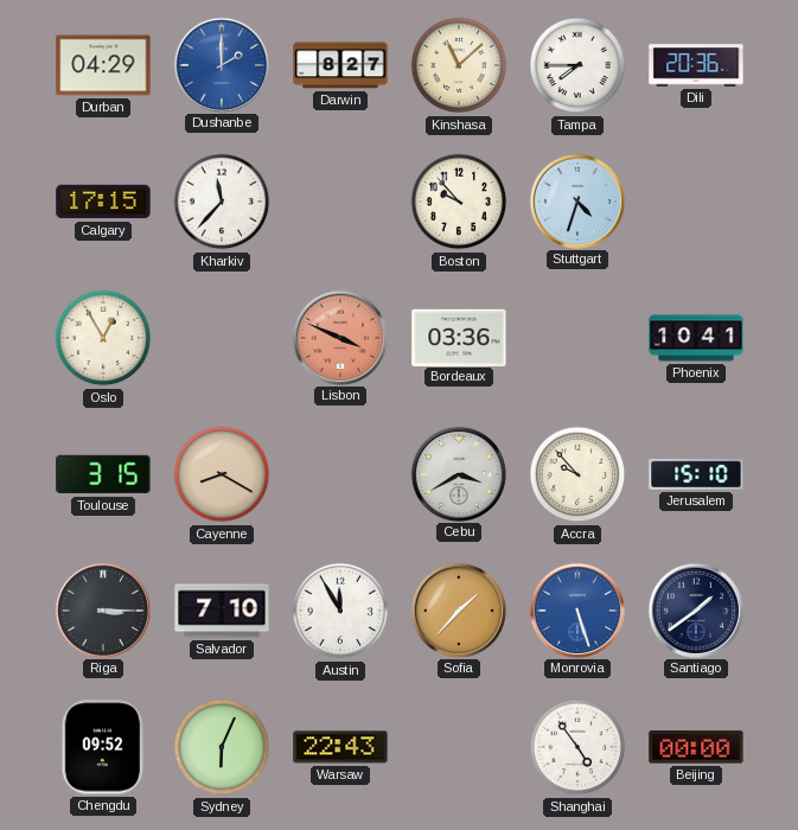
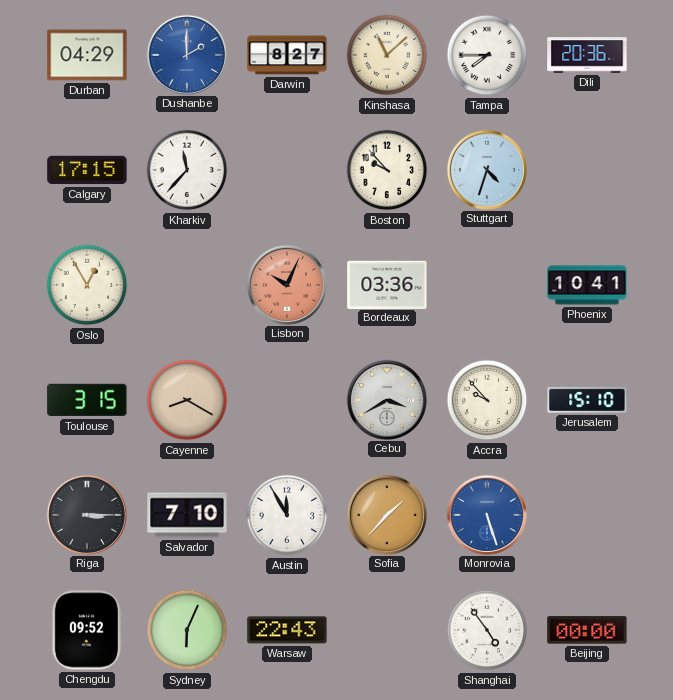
Lisbon: 3:49 -> 10:04
Santiago: 1:39 -> none
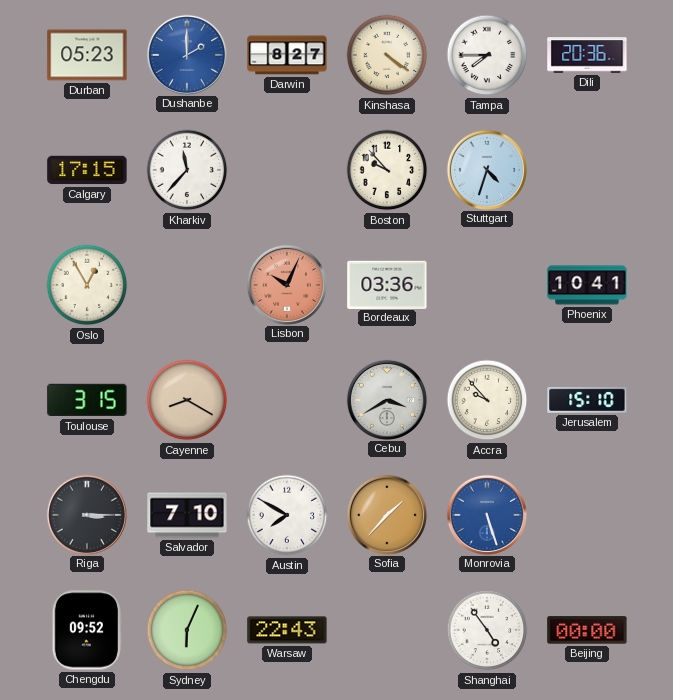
Durban: 04:29 -> 05:23
Kinshasa: 11:08 -> 4:21
Austin: 11:55 -> 7:50
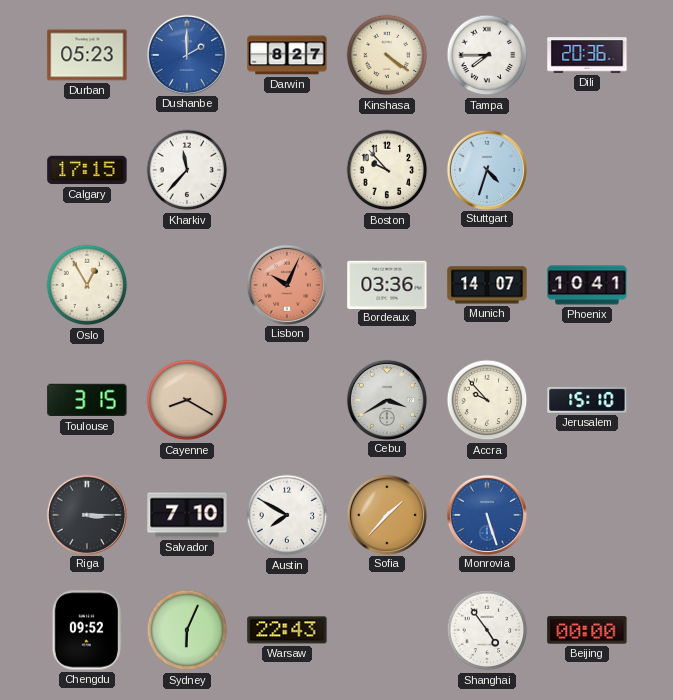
Munich: none -> 14:07
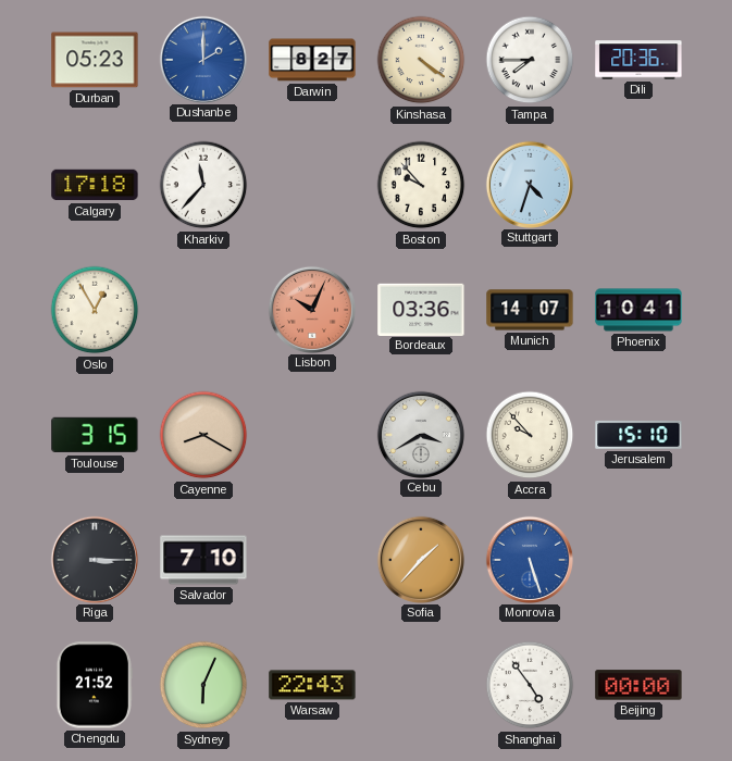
Calgary: 17:15 -> 17:18
Austin: 7:50 -> none
Chengdu: 09:52 -> 21:52
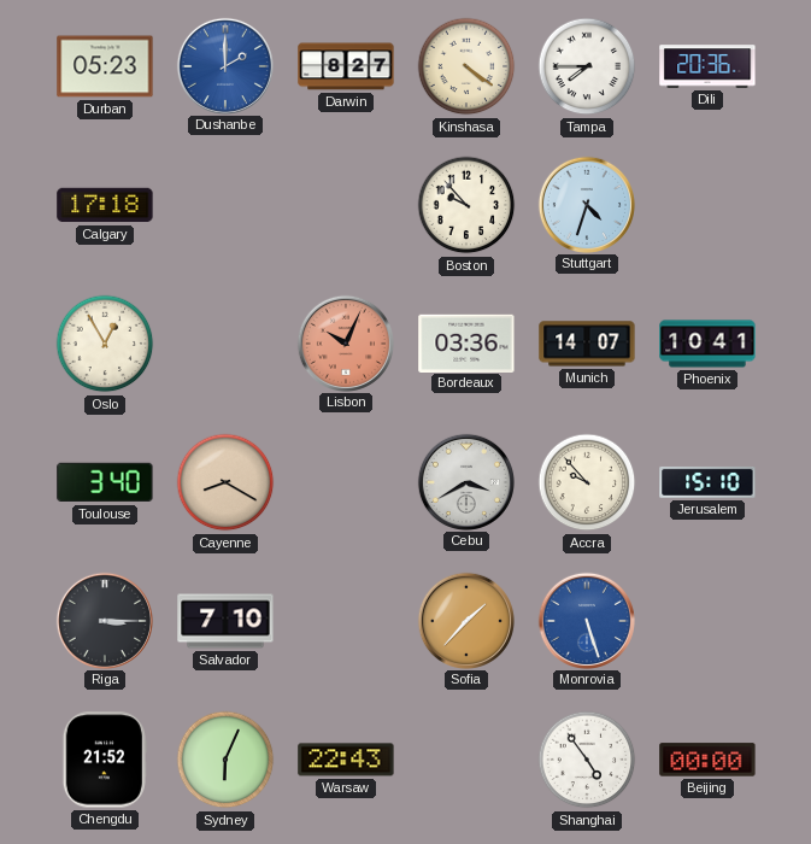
Kharkiv: 11:37 -> none
Toulouse: 3:15 -> 3:40
